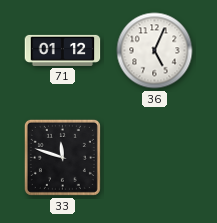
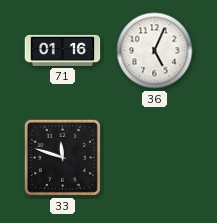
71: 01:12 -> 01:16
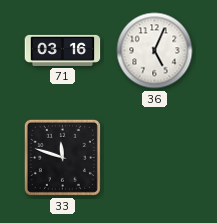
71: 01:16 -> 03:16
